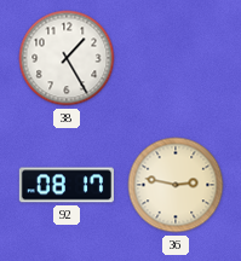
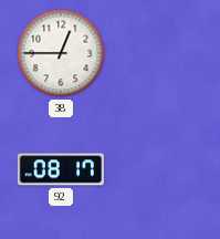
38: 1:25 -> 12:45
36: 2:47 -> none
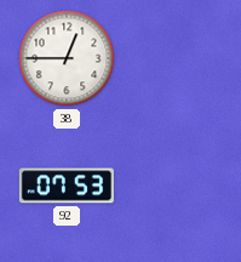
92: 08:17 -> 07:53
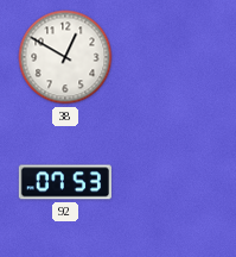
38: 12:45 -> 12:50
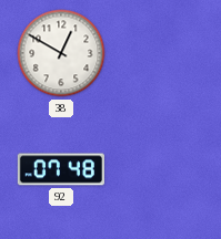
92: 07:53 -> 07:48
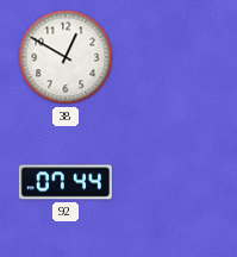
92: 07:48 -> 07:44
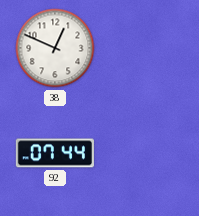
38: 12:50 -> 12:49
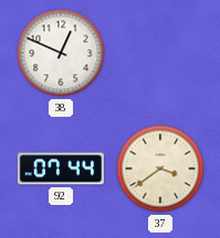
37: none -> 3:39
